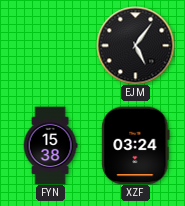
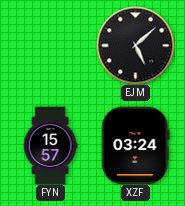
EJM: 5:06 -> 5:08
FYN: 15:38 -> 15:57
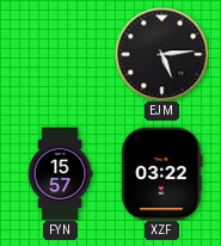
EJM: 5:08 -> 5:14
XZF: 03:24 -> 03:22
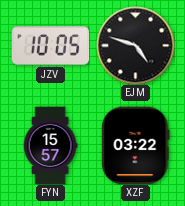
JZV: none -> 10:05
EJM: 5:14 -> 4:48
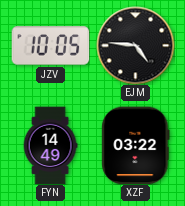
EJM: 4:48 -> 4:46
FYN: 15:57 -> 14:49
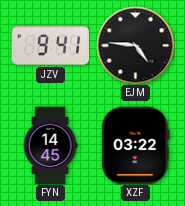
JZV: 10:05 -> 9:41
FYN: 14:49 -> 14:45
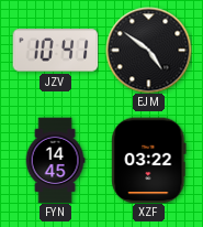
JZV: 9:41 -> 10:41
EJM: 4:46 -> 4:51
